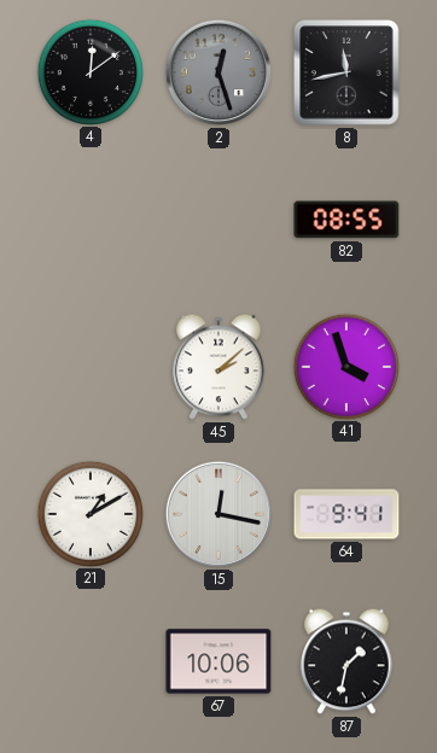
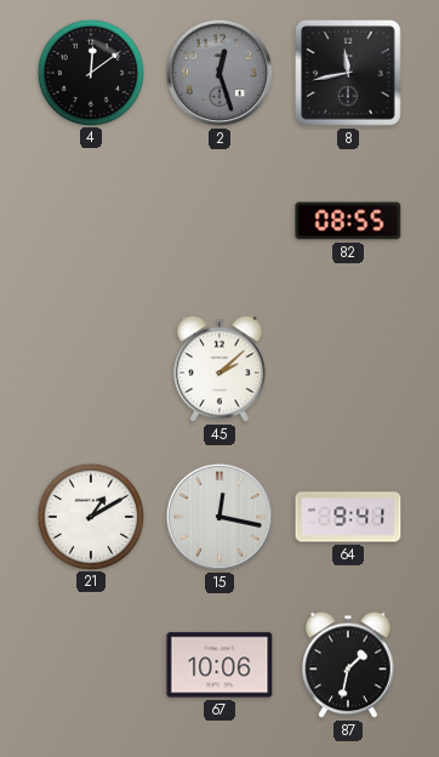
41: 3:57 -> none
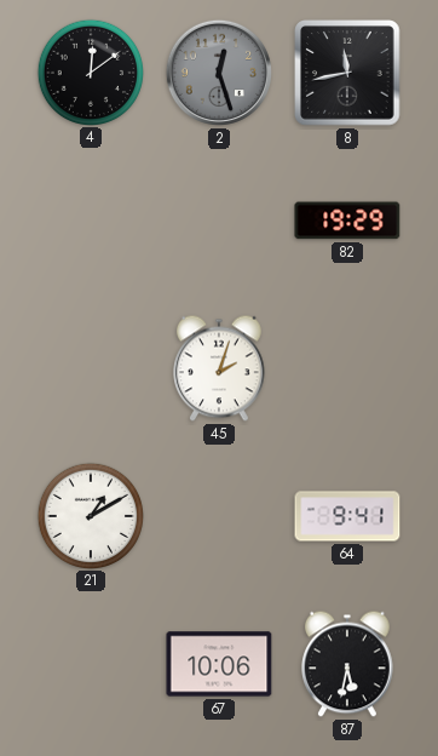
82: 08:55 -> 19:29
45: 2:08 -> 2:03
15: 12:17 -> none
87: 1:32 -> 5:32
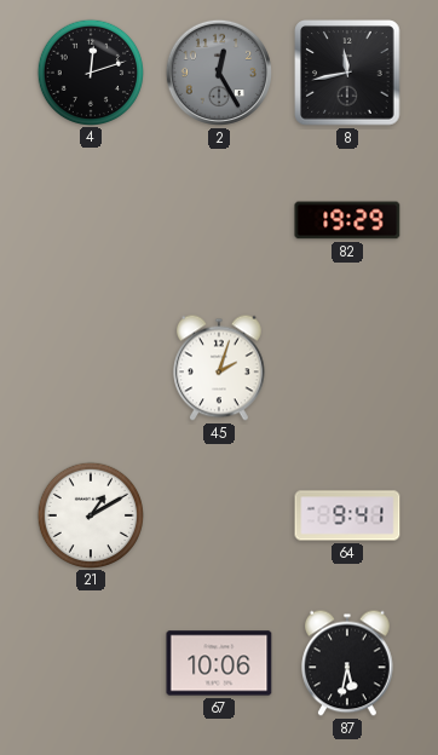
4: 12:09 -> 12:12
2: 12:27 -> 12:25
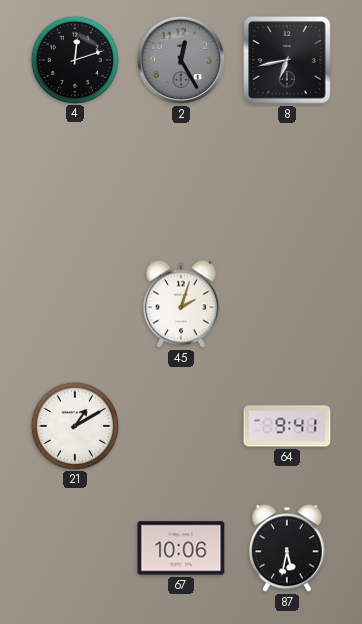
8: 11:43 -> 6:43
82: 19:29 -> none
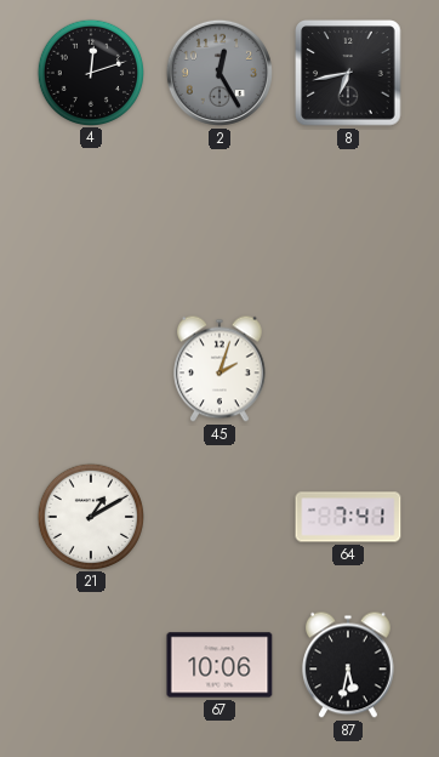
64: 9:41 -> 7:41
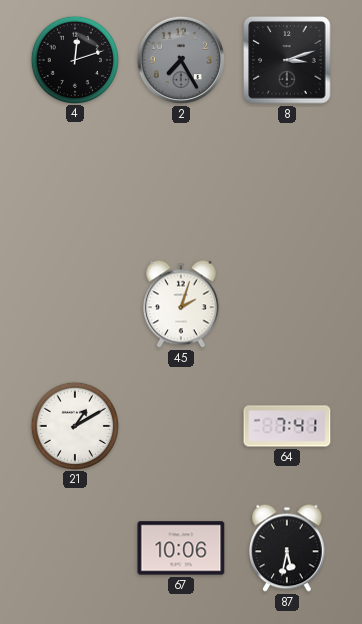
2: 12:25 -> 7:25
8: 6:43 -> 3:12
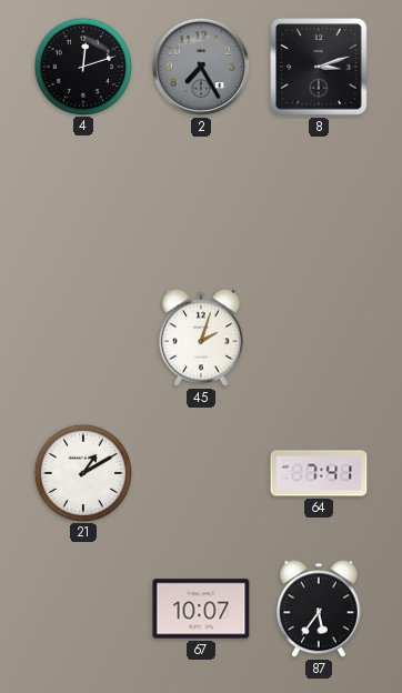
67: 10:06 -> 10:07
87: 5:32 -> 5:36
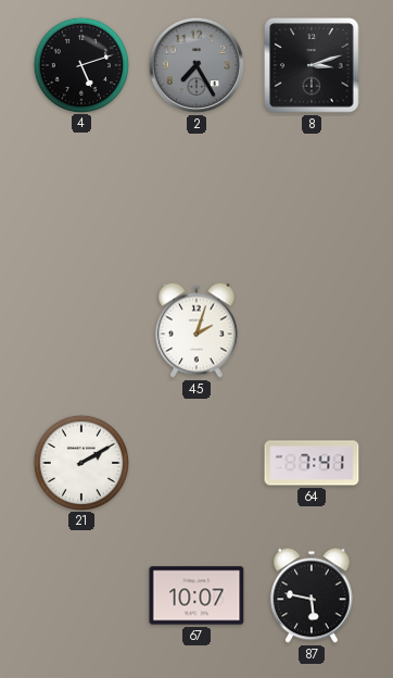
4: 12:12 -> 5:12
21: 1:10 -> 2:10
87: 5:36 -> 5:47
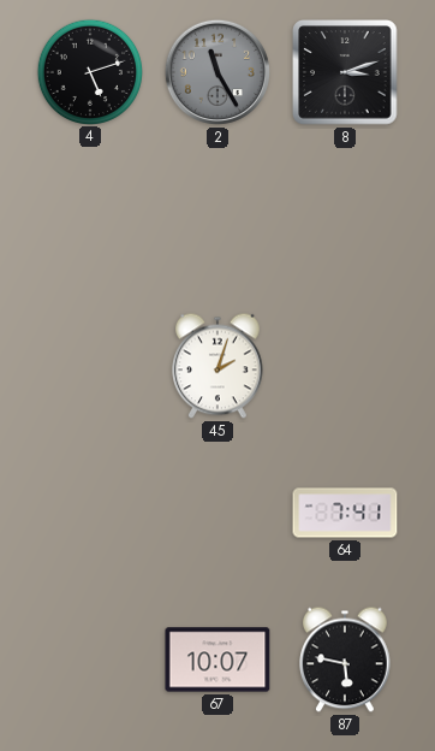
2: 7:25 -> 11:25
21: 2:10 -> none
